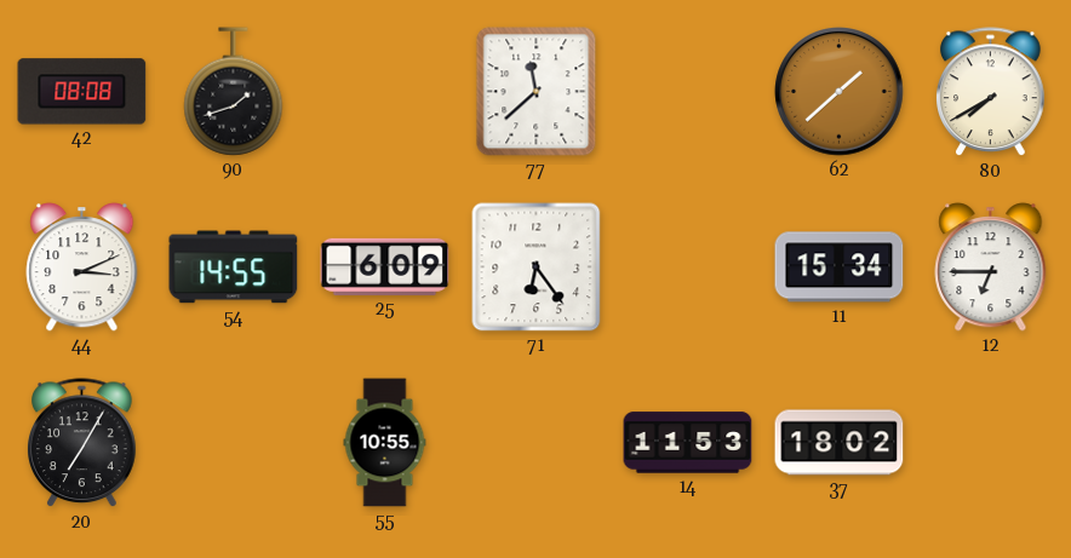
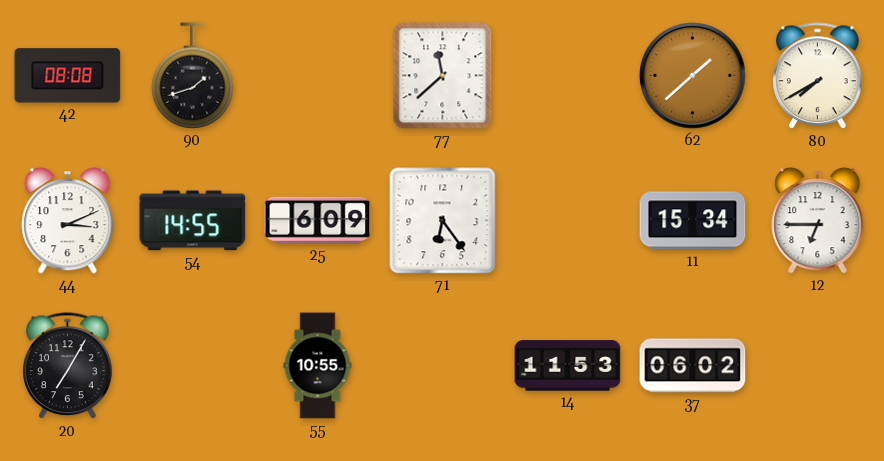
37: 18:02 -> 06:02
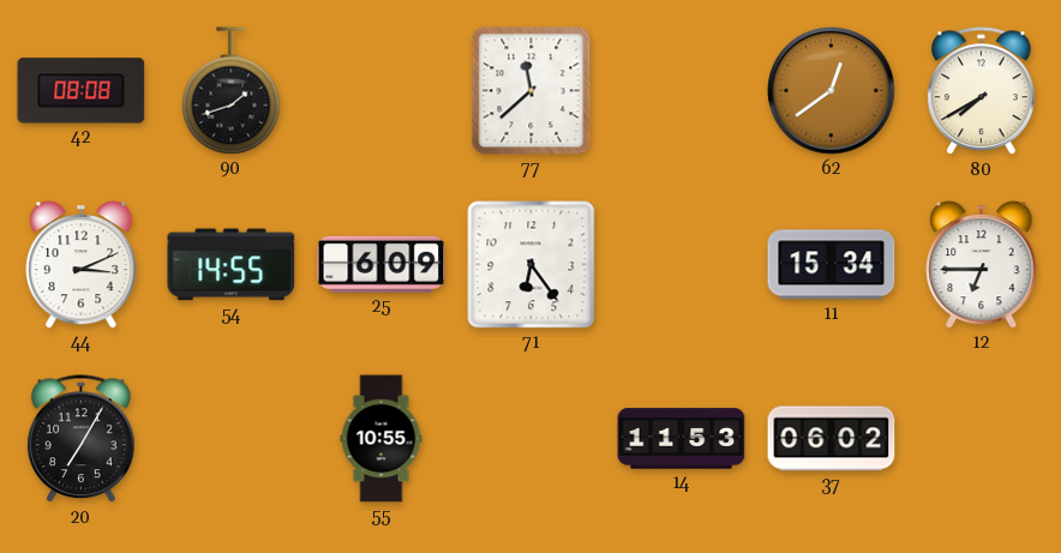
62: 1:38 -> 12:39
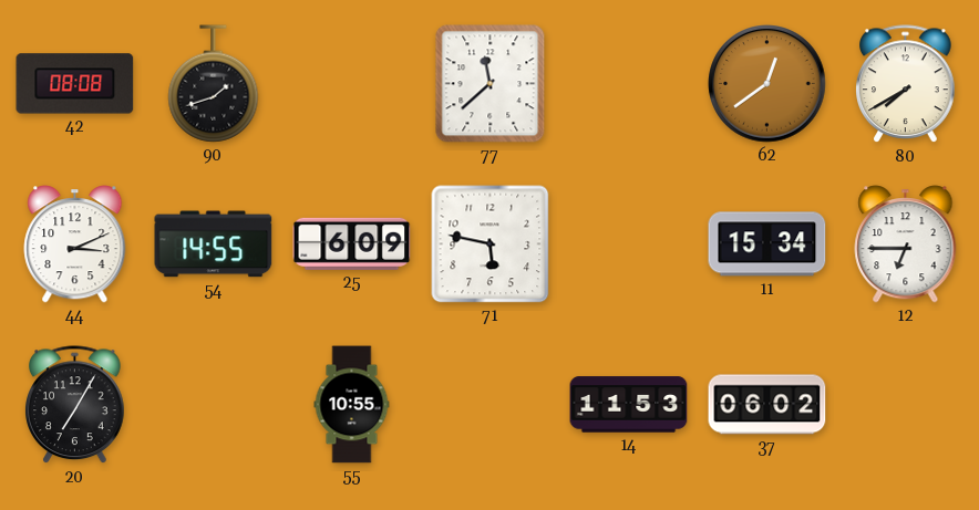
71: 6:24 -> 5:47
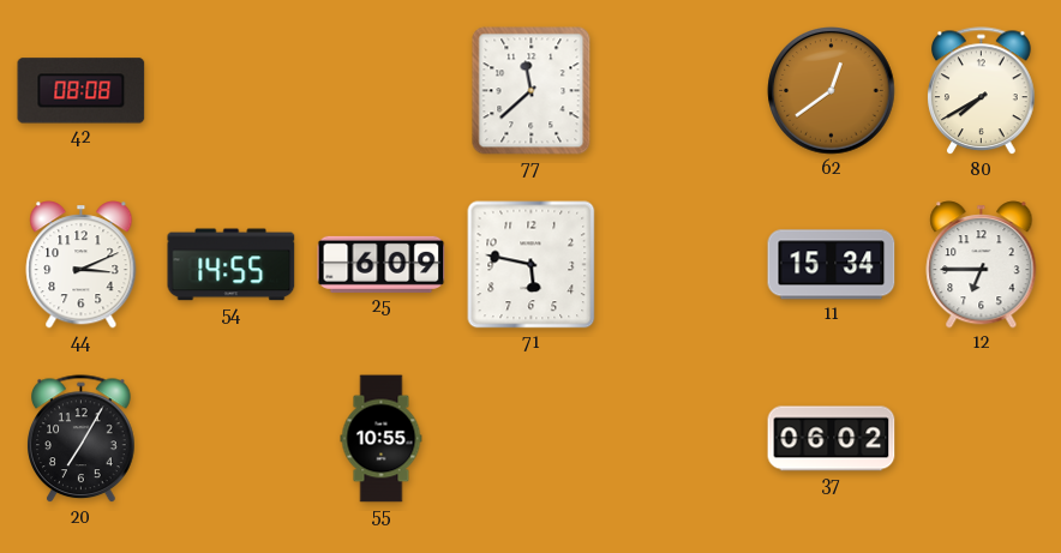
90: 1:42 -> none
14: 11:53 -> none
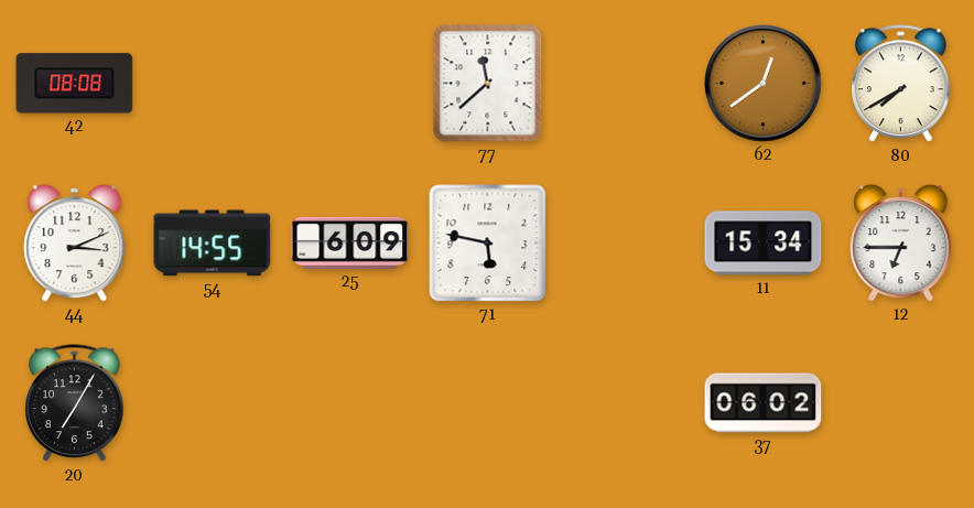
55: 10:55 -> none
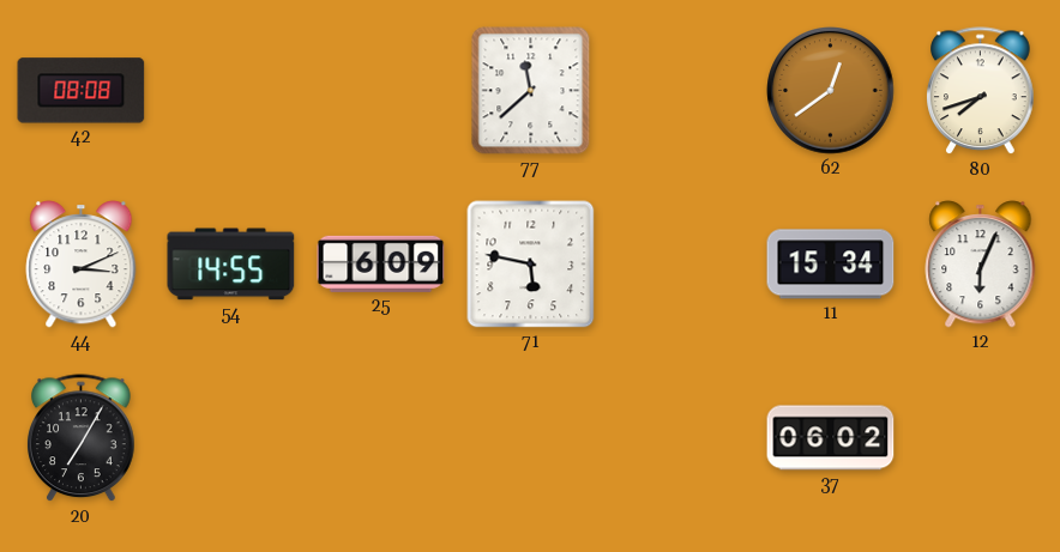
80: 7:40 -> 7:42
12: 6:45 -> 6:04
